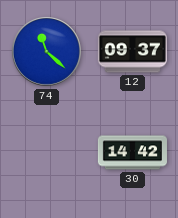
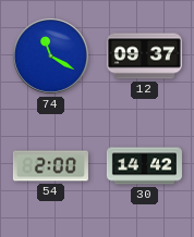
74: 11:22 -> 11:20
54: none -> 2:00
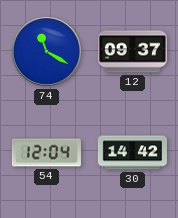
54: 2:00 -> 12:04
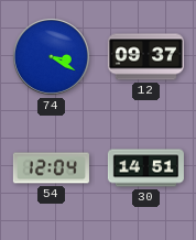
74: 11:20 -> 3:20
30: 14:42 -> 14:51
